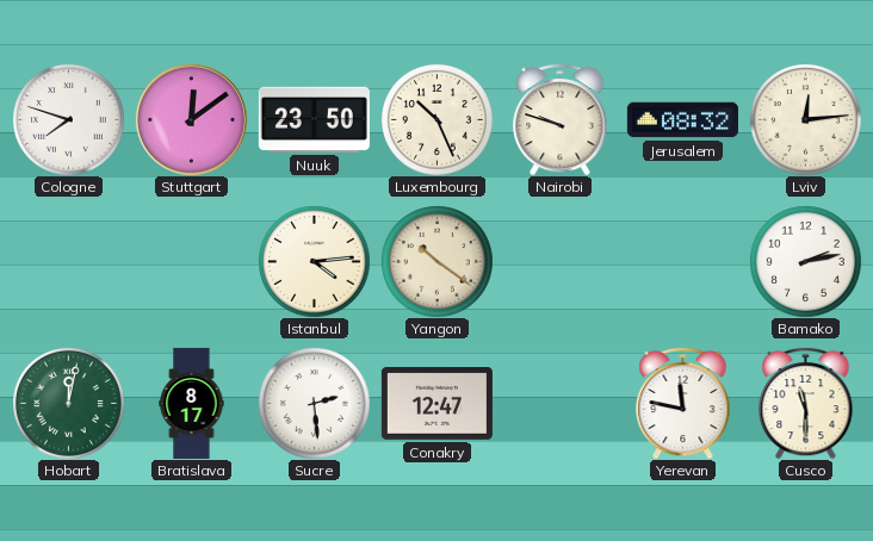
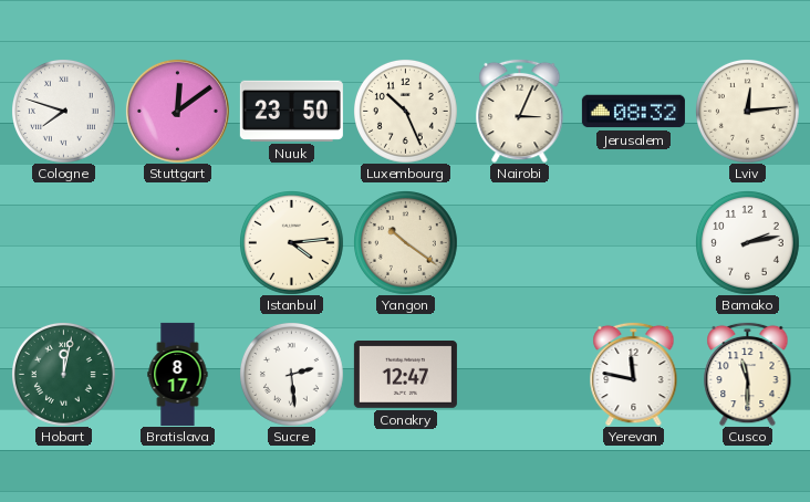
Nairobi: 9:48 -> 3:04
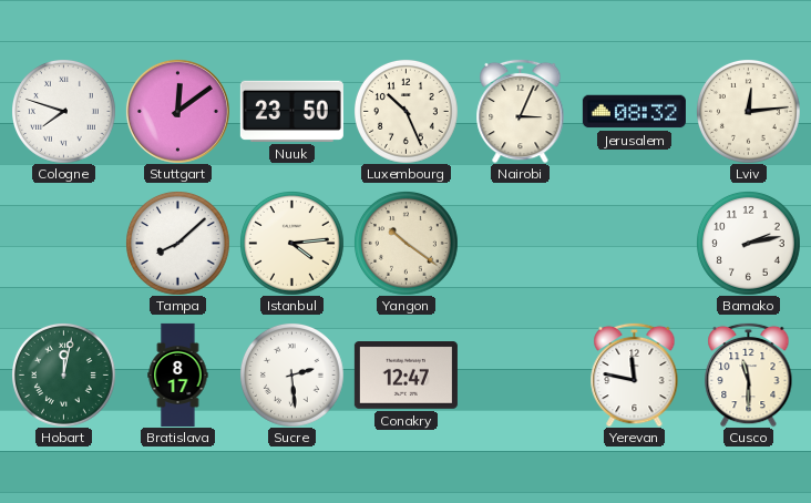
Tampa: none -> 8:08
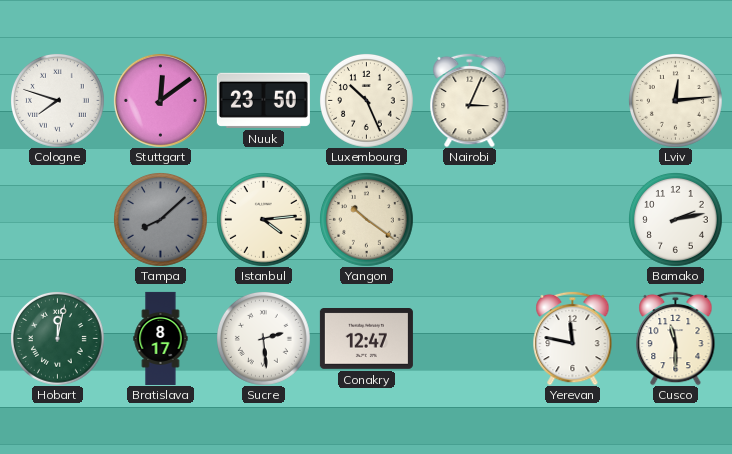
Jerusalem: 08:32 -> none
Tampa dial: white -> grey
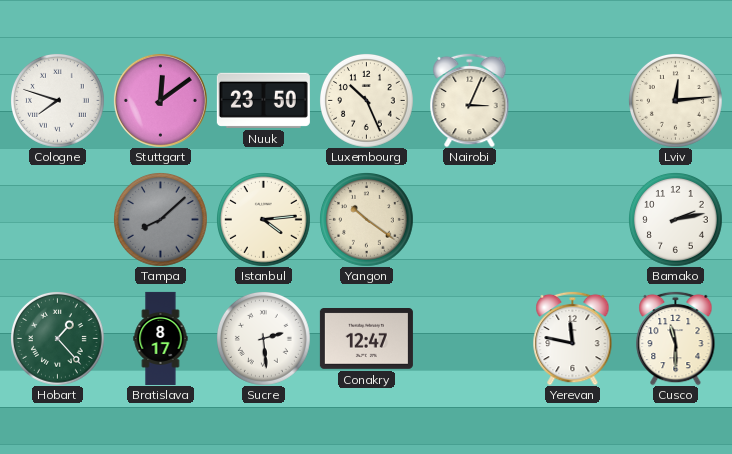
Hobart: 12:02 -> 1:23
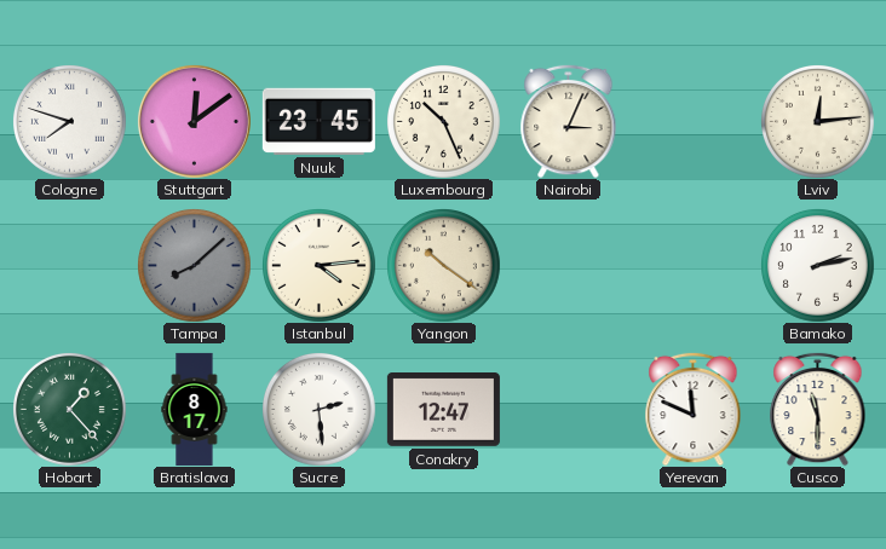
Nuuk: 23:50 -> 23:45
Yerevan: 11:47 -> 11:49
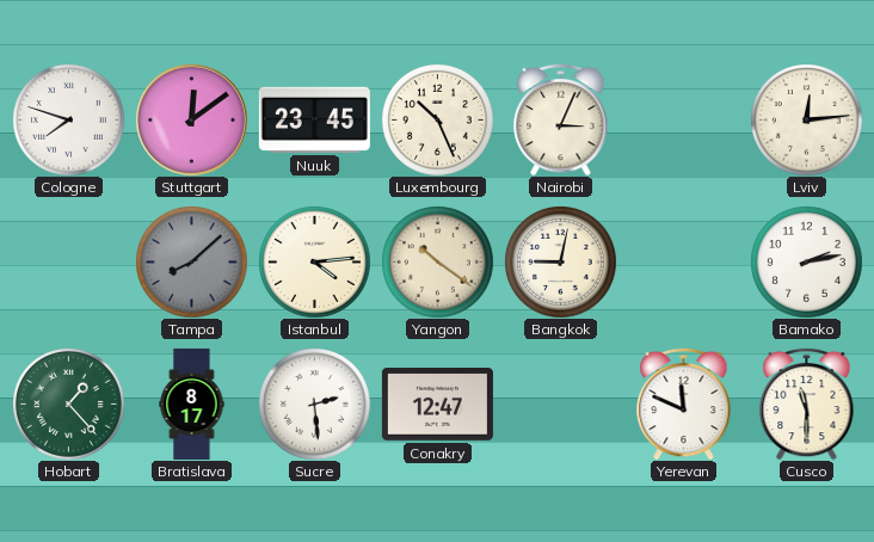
Bangkok: none -> 9:02
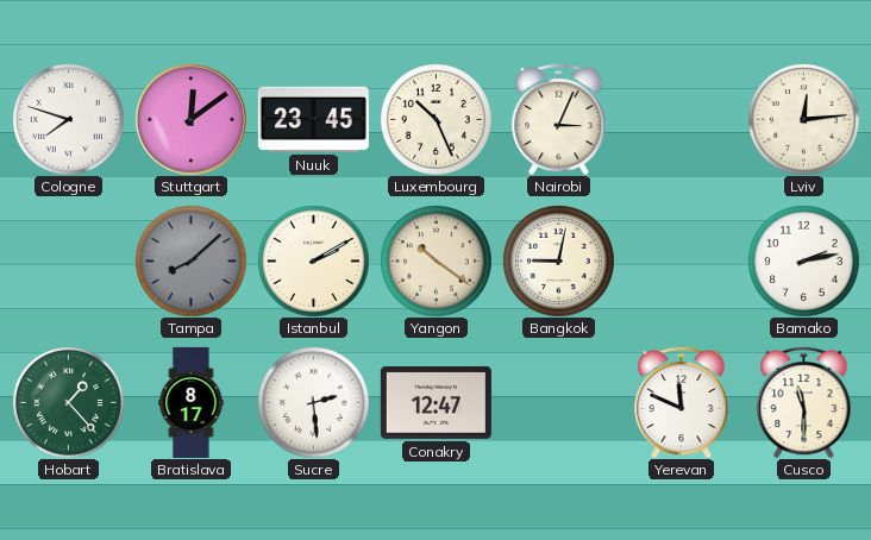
Istanbul: 4:14 -> 2:10
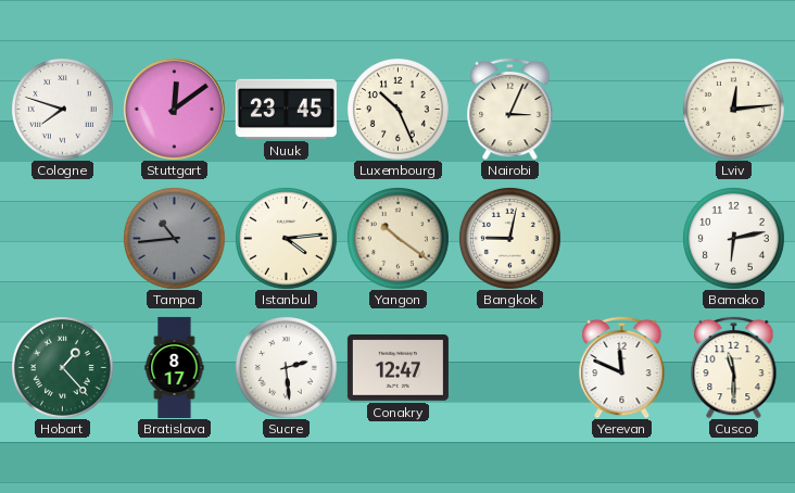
Tampa: 8:08 -> 10:44
Istanbul: 2:10 -> 4:14
Bamako: 2:13 -> 6:13
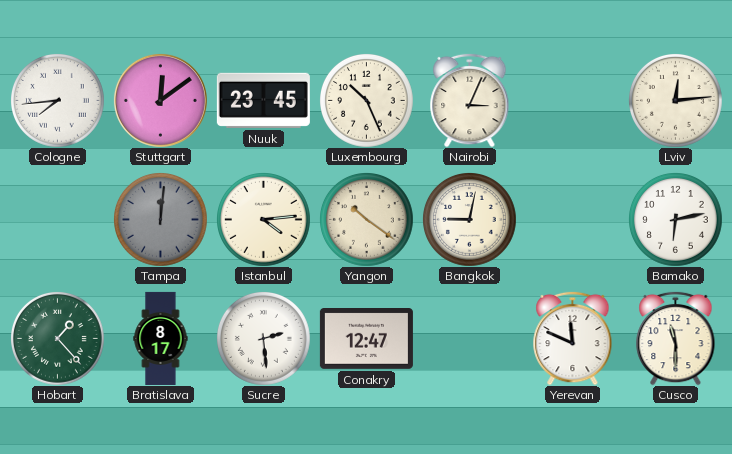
Cologne: 7:48 -> 7:44
Tampa: 10:44 -> 12:01
